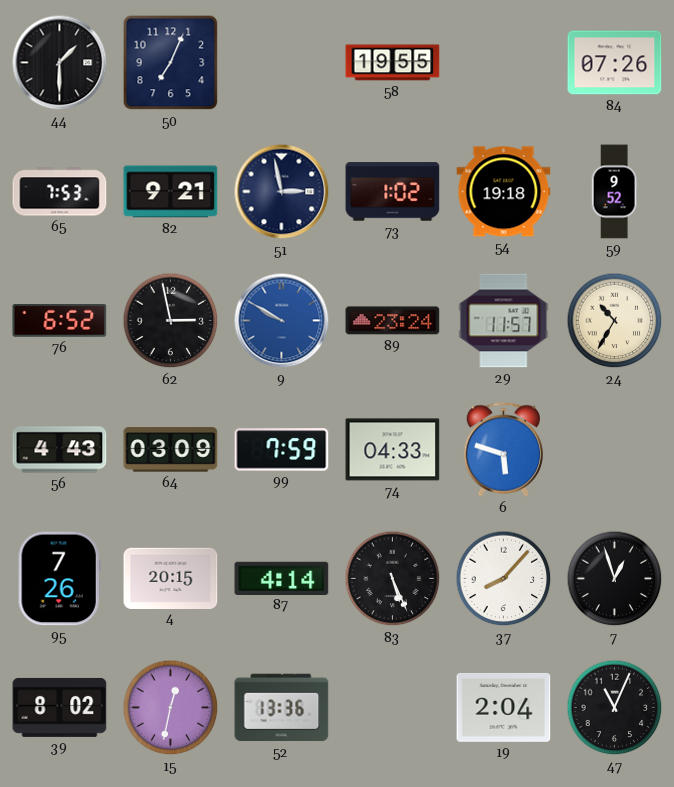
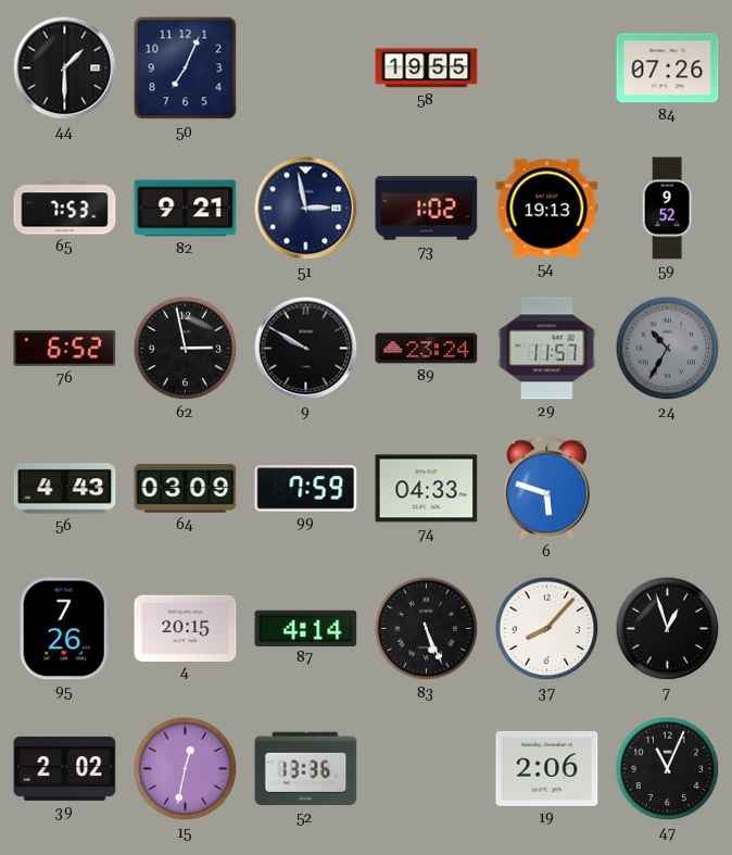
54: 19:18 -> 19:13
9 dial: blue -> black
24 dial: cream -> grey
39: 8:02 -> 2:02
19: 2:04 -> 2:06
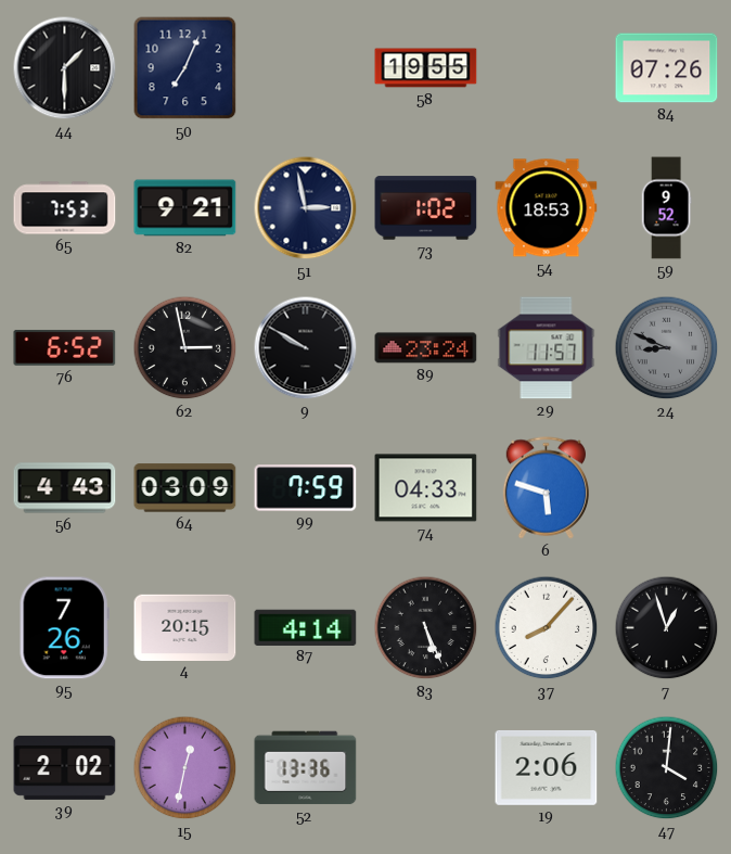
54: 19:13 -> 18:53
24: 10:35 -> 8:49
47: 11:04 -> 4:01
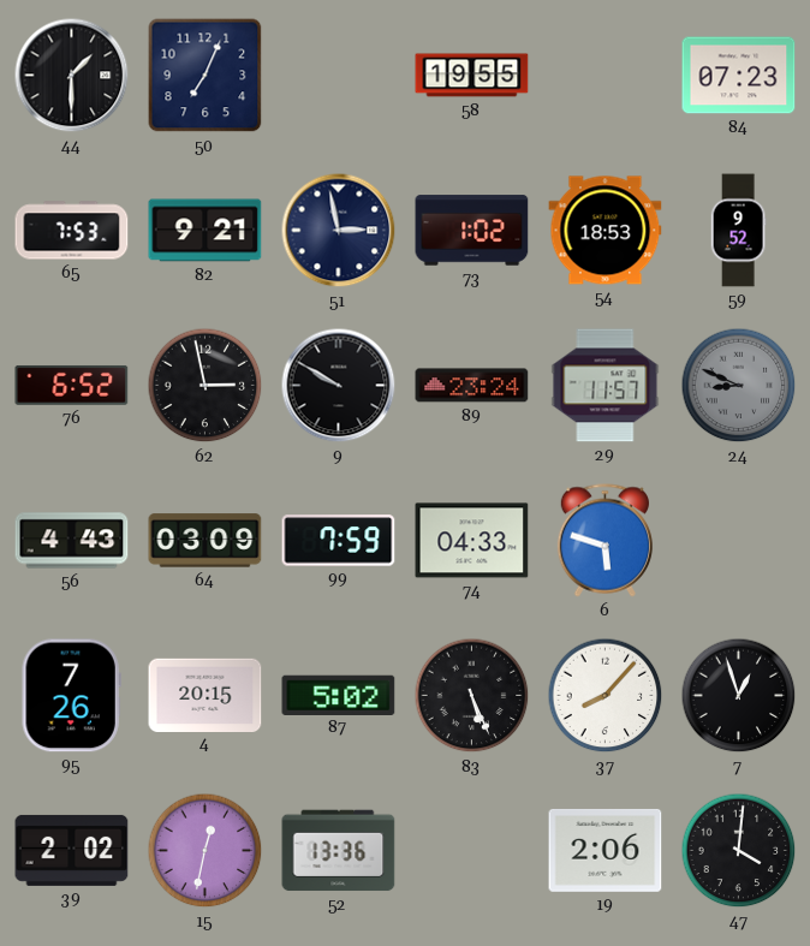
84: 07:26 -> 07:23
87: 4:14 -> 5:02
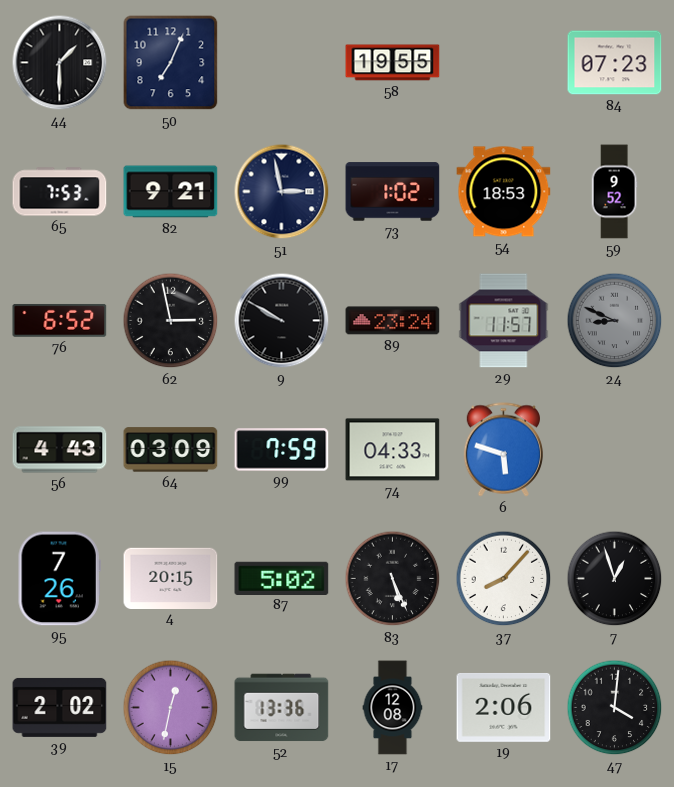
17: none -> 12:08
